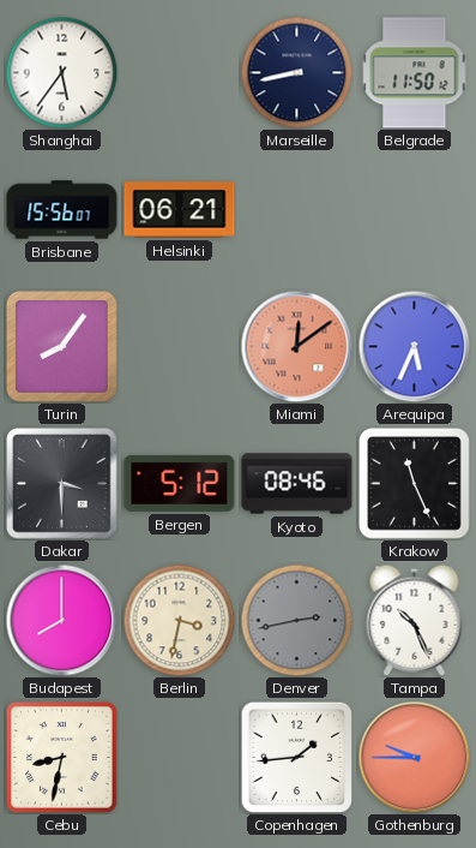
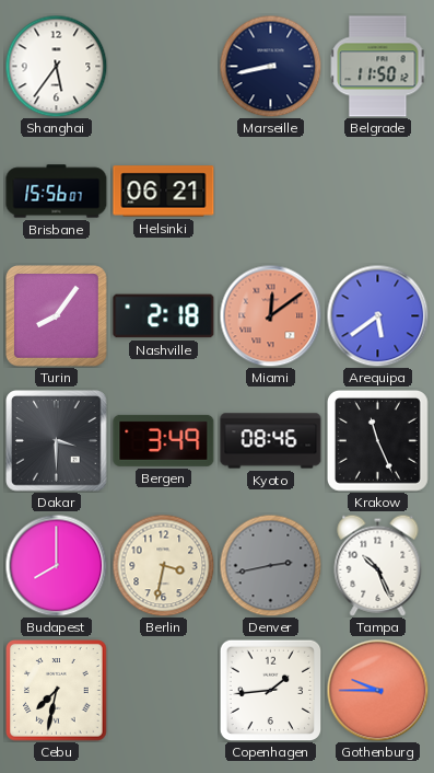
Nashville: none -> 2:18
Arequipa: 5:34 -> 5:39
Bergen: 5:12 -> 3:49
Cebu: 8:32 -> 7:32
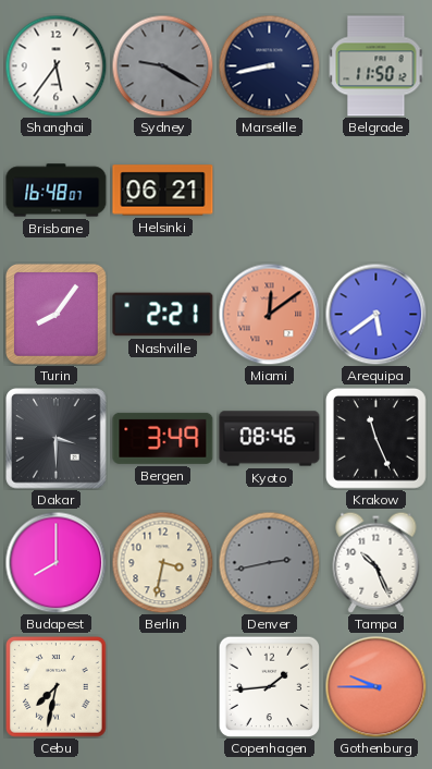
Sydney: none -> 9:20
Brisbane: 15:56 -> 16:48
Nashville: 2:18 -> 2:21
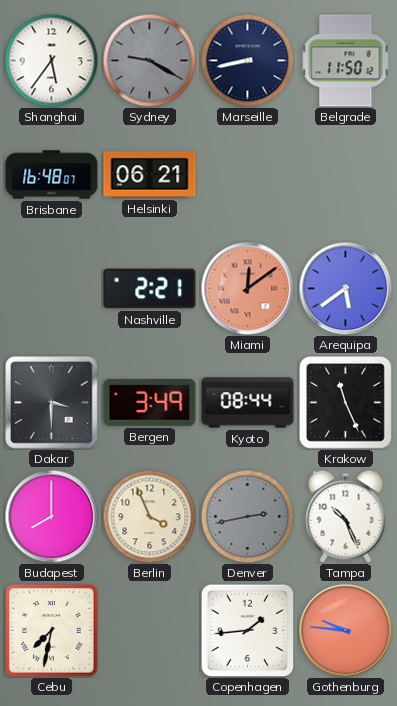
Turin: 8:06 -> none
Kyoto: 08:46 -> 08:44
Berlin: 3:32 -> 3:56
Gothenburg: 9:45 -> 9:46
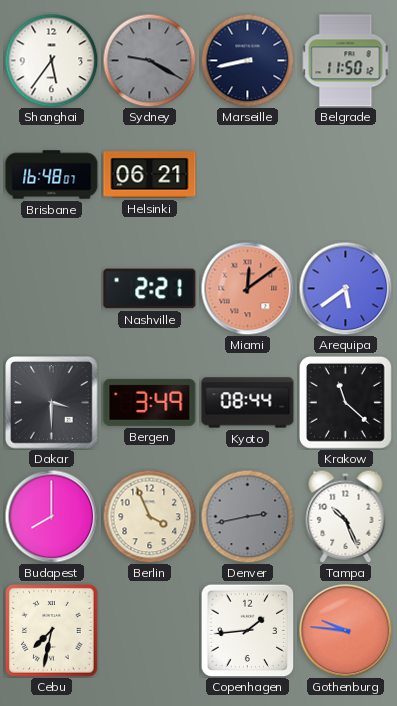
Krakow: 11:26 -> 11:22
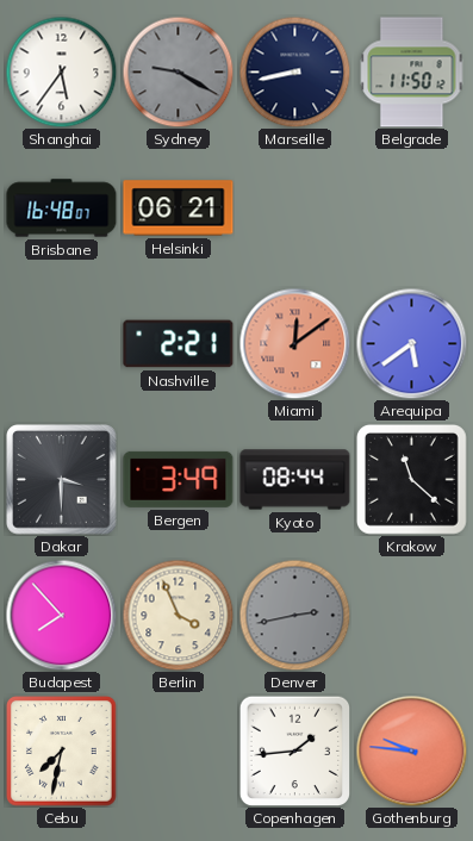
Budapest: 8:00 -> 7:53
Tampa: 10:26 -> none
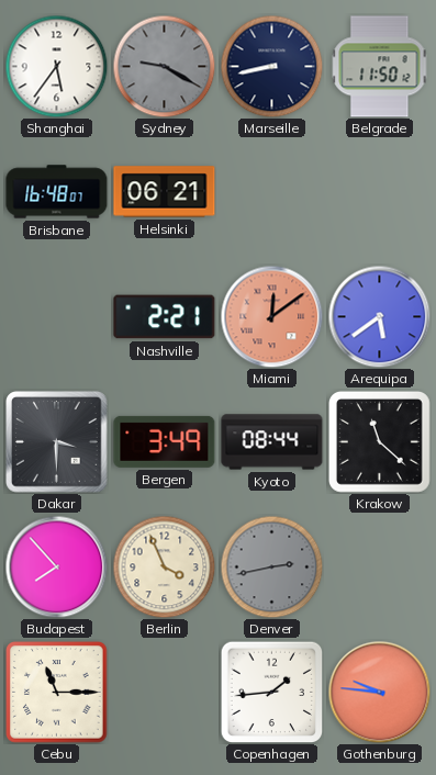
Cebu: 7:32 -> 11:15
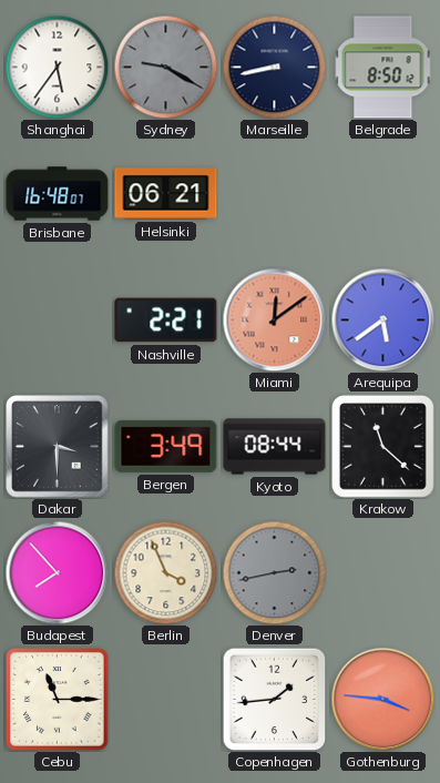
Belgrade: 11:50 -> 8:50
Gothenburg: 9:46 -> 3:46
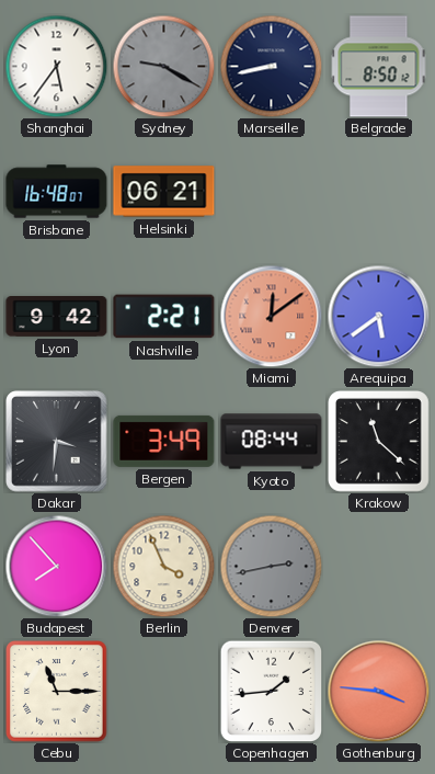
Lyon: none -> 9:42
Dakar: 3:30 -> 3:31
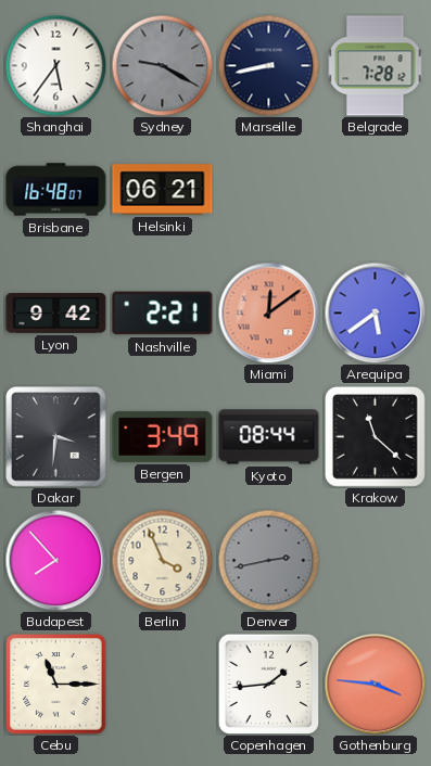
Belgrade: 8:50 -> 7:28
